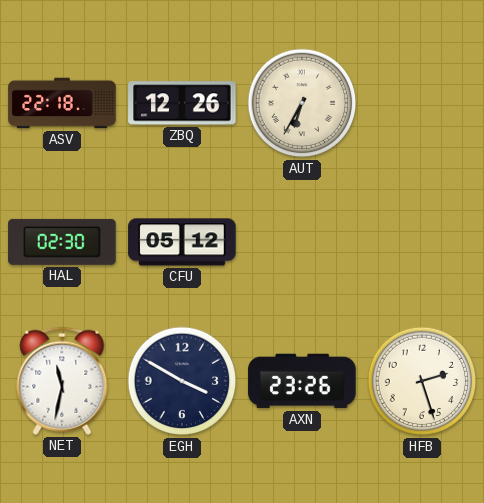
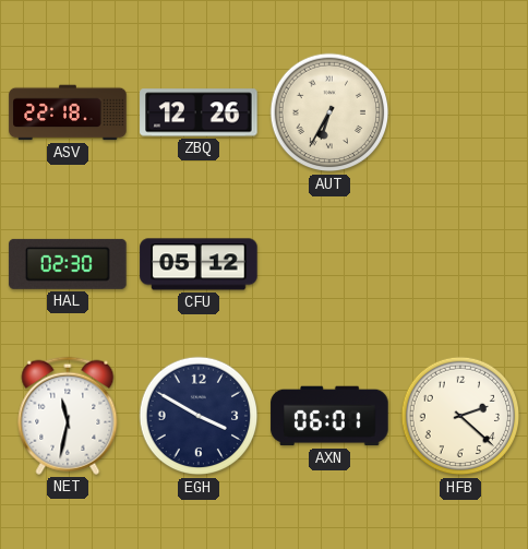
AXN: 23:26 -> 06:01
HFB: 2:27 -> 2:22
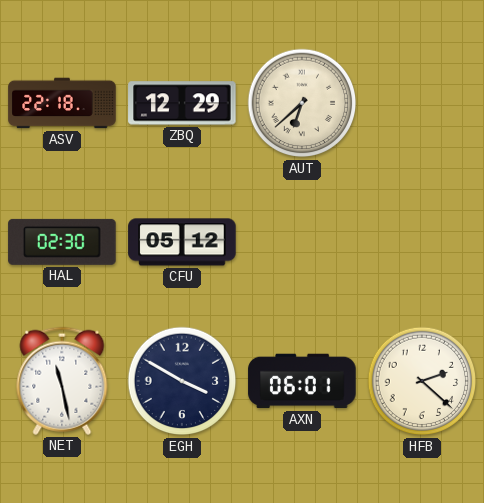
ZBQ: 12:26 -> 12:29
AUT: 6:35 -> 6:38
NET: 11:32 -> 11:28
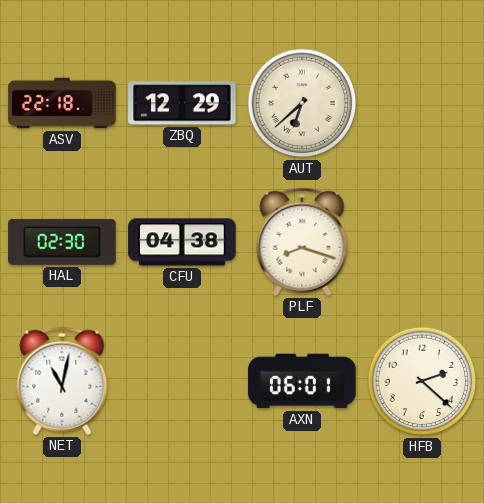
CFU: 05:12 -> 04:38
PLF: none -> 8:18
NET: 11:28 -> 11:02
EGH: 3:50 -> none
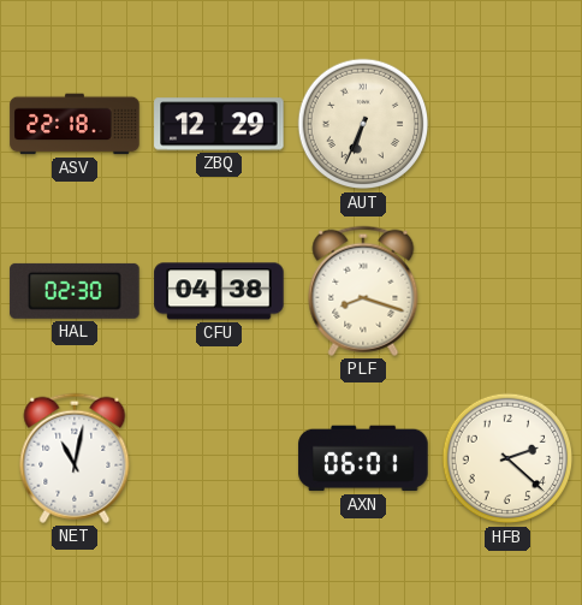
AUT: 6:38 -> 6:34
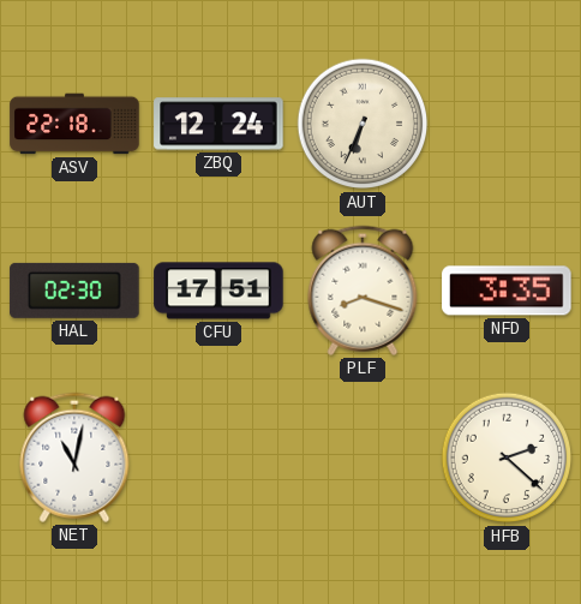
ZBQ: 12:29 -> 12:24
CFU: 04:38 -> 17:51
NFD: none -> 3:35
AXN: 06:01 -> none
